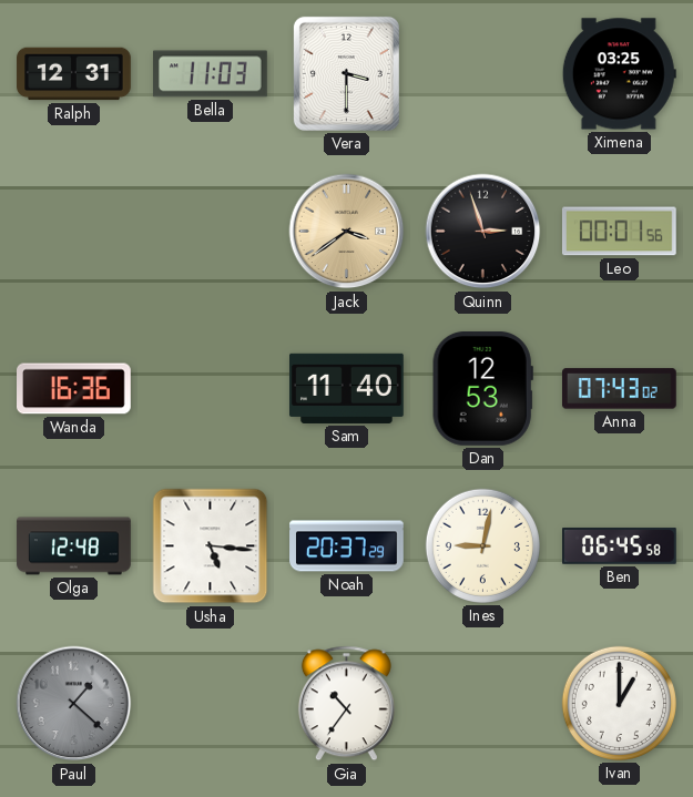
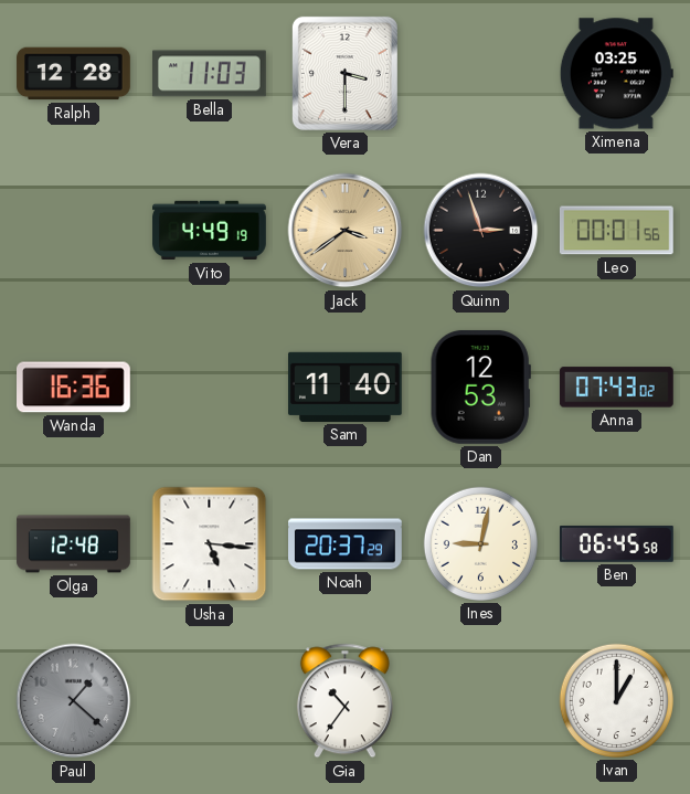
Ralph: 12:31 -> 12:28
Vito: none -> 4:49
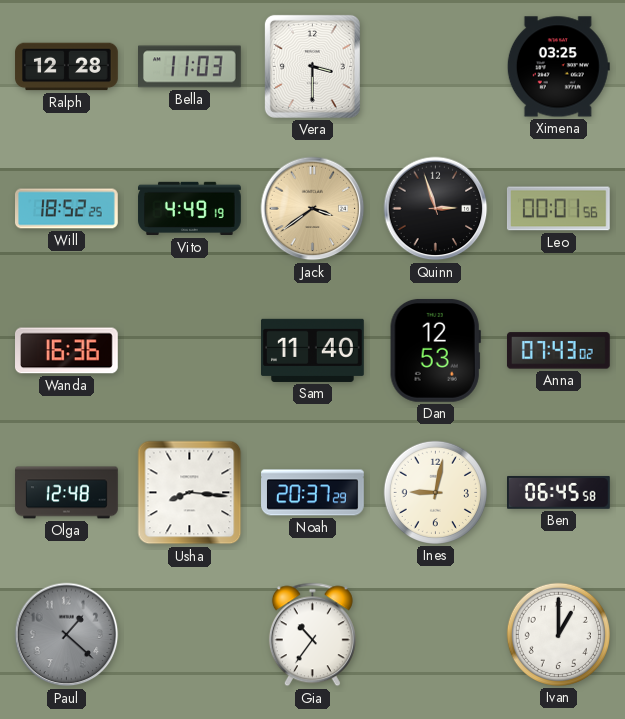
Will: none -> 18:52
Usha: 5:16 -> 8:16
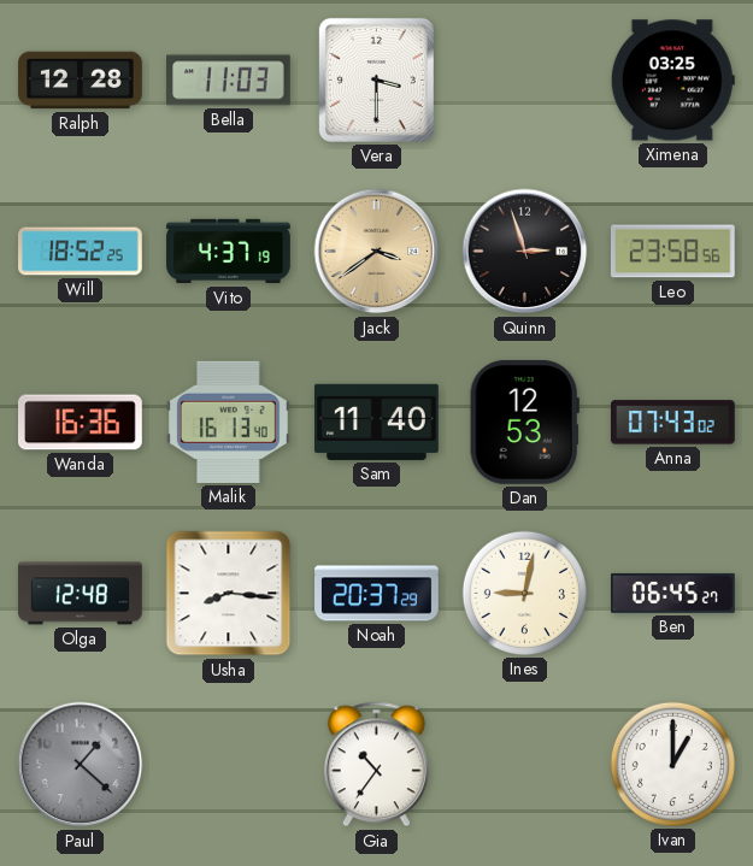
Vito: 4:49 -> 4:37
Leo: 00:01 -> 23:58
Malik: none -> 16:13
Ben: 06:45:58 -> 06:45:27
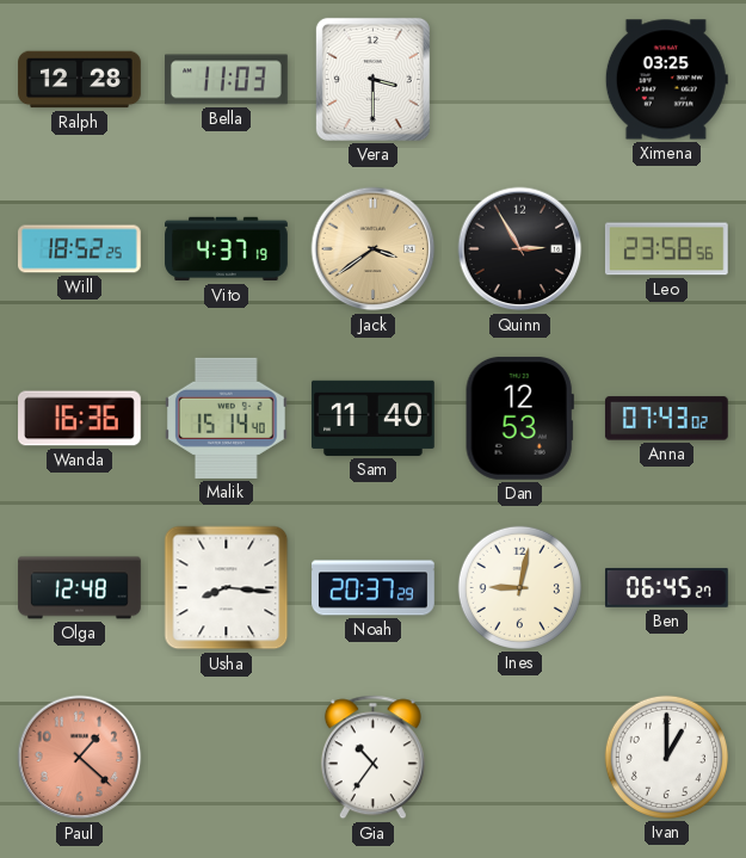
Quinn: 2:57 -> 2:55
Malik: 16:13 -> 15:14
Paul dial: grey -> salmon
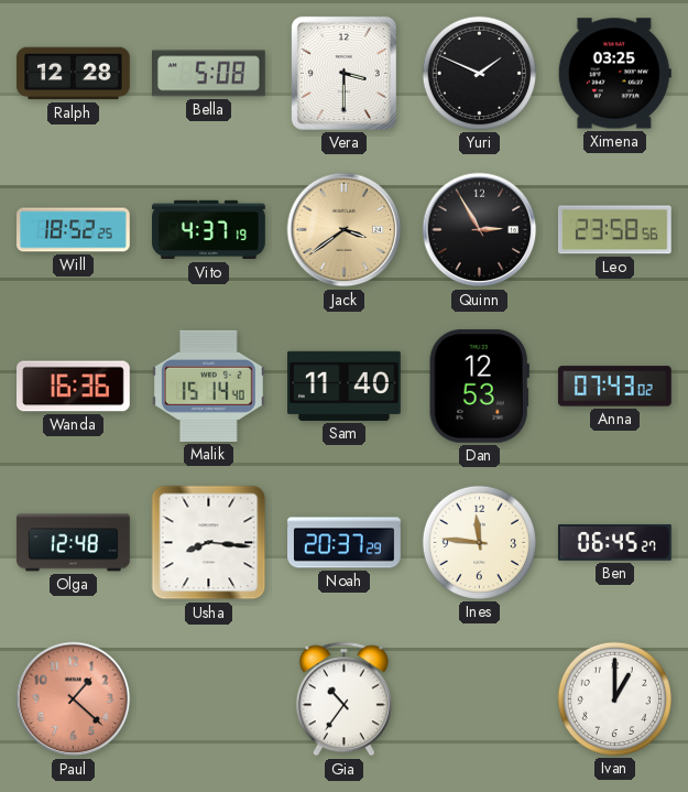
Bella: 11:03 -> 5:08
Yuri: none -> 1:49
Ines: 9:02 -> 11:46
